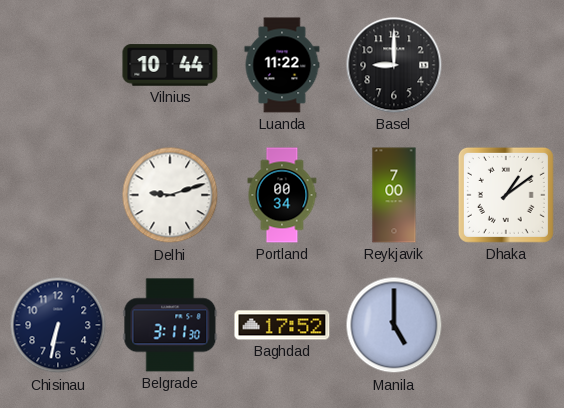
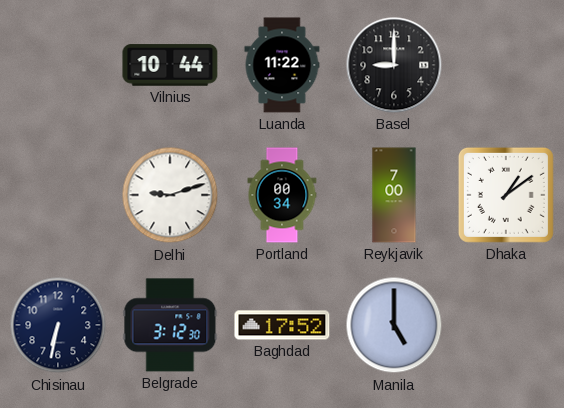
Belgrade: 3:11 -> 3:12
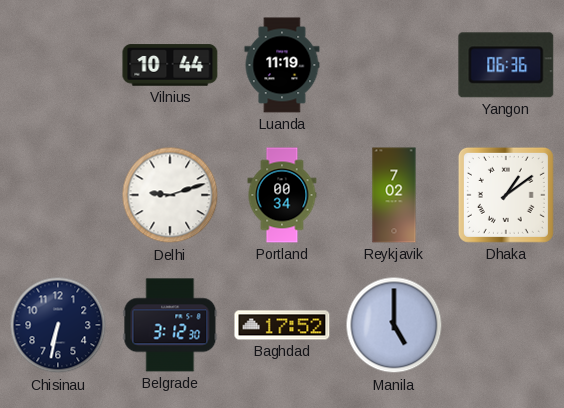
Luanda: 11:22 -> 11:19
Basel: 9:00 -> none
Yangon: none -> 06:36
Reykjavik: 7:00 -> 7:02
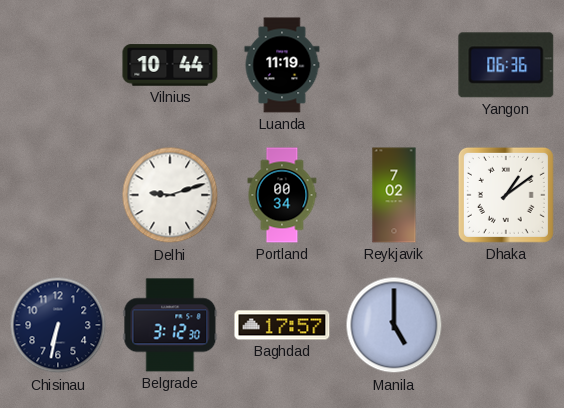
Baghdad: 17:52 -> 17:57
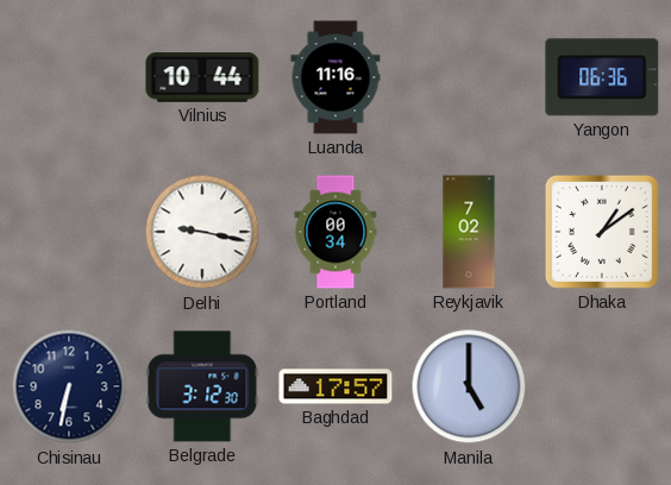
Luanda: 11:19 -> 11:16
Delhi: 9:12 -> 9:17
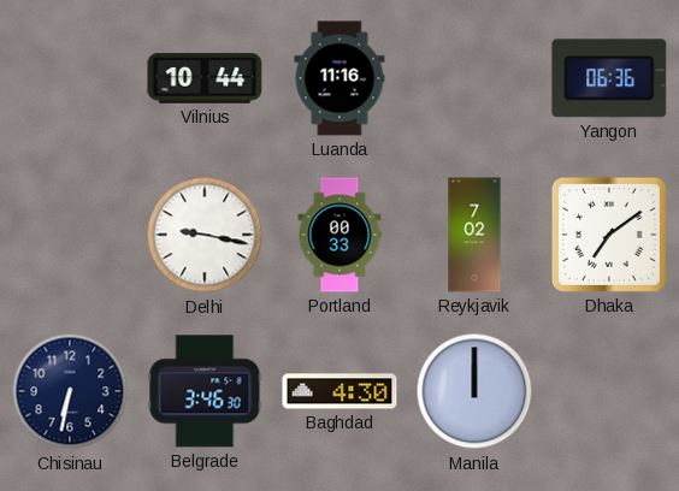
Portland: 00:34 -> 00:33
Dhaka: 1:09 -> 7:09
Belgrade: 3:12 -> 3:46
Baghdad: 17:57 -> 4:30
Manila: 5:00 -> 12:00
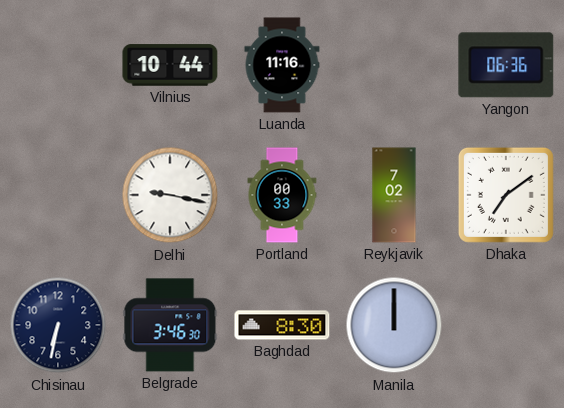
Baghdad: 4:30 -> 8:30
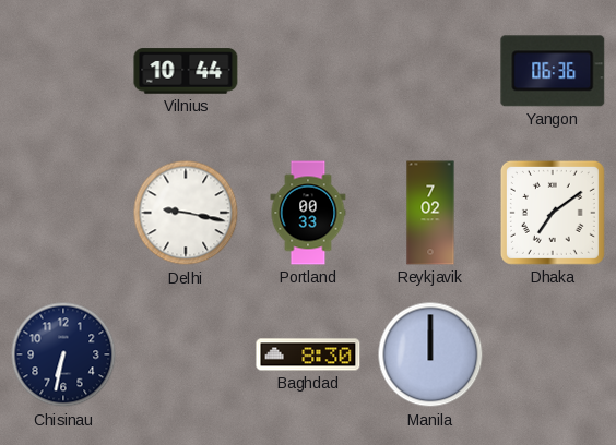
Luanda: 11:16 -> none
Belgrade: 3:46 -> none
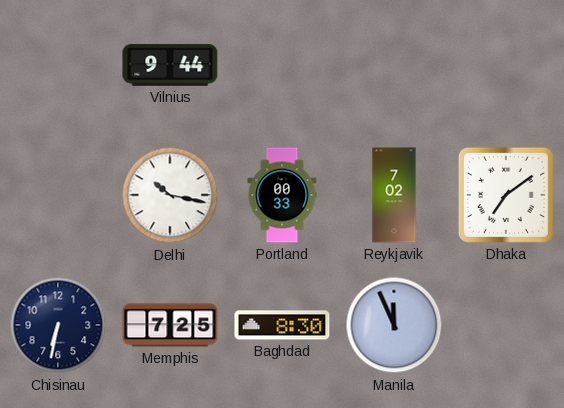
Vilnius: 10:44 -> 9:44
Yangon: 06:36 -> none
Delhi: 9:17 -> 10:17
Memphis: none -> 7:25
Manila: 12:00 -> 11:56
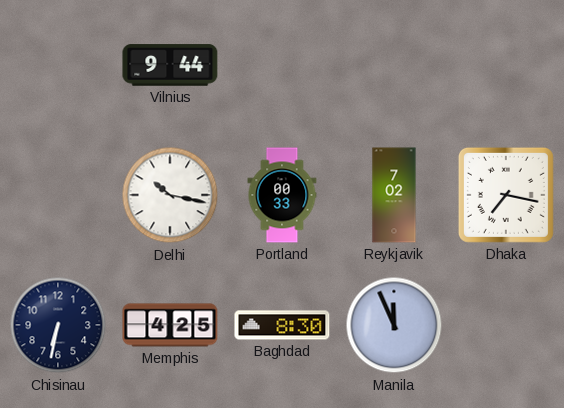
Dhaka: 7:09 -> 7:17
Memphis: 7:25 -> 4:25
